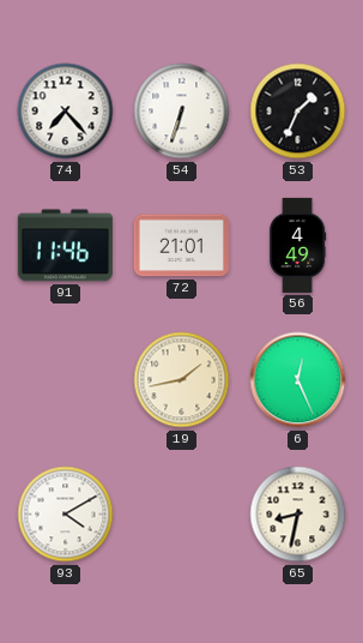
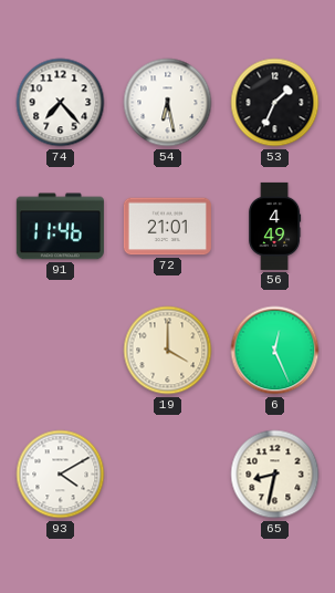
54: 6:33 -> 6:28
19: 1:43 -> 4:00
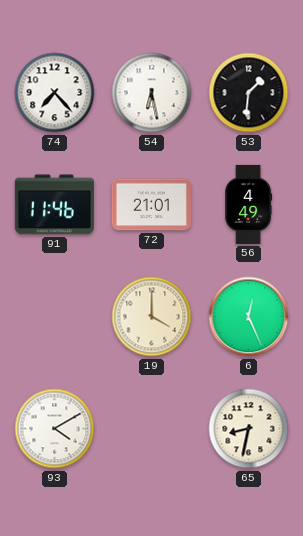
53: 1:34 -> 1:31
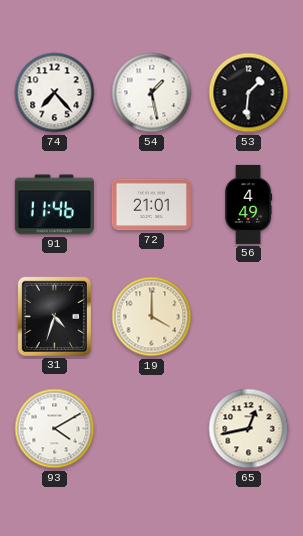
54: 6:28 -> 1:28
31: none -> 4:33
6: 12:26 -> none
65: 8:32 -> 12:43
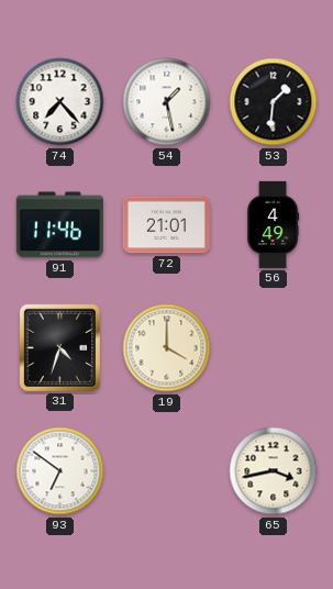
93: 4:10 -> 6:51
65: 12:43 -> 3:43
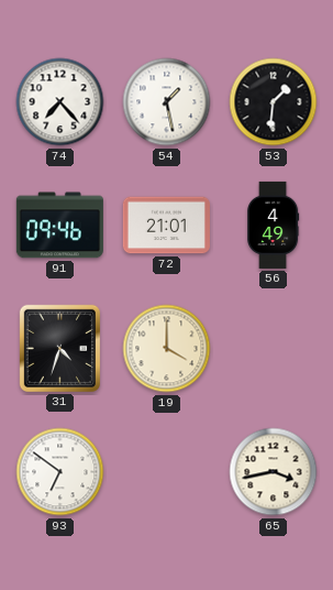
91: 11:46 -> 09:46
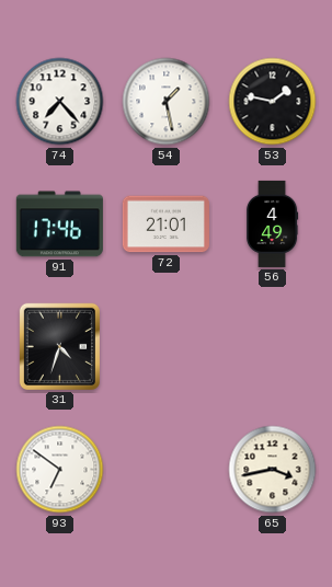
53: 1:31 -> 1:47
91: 09:46 -> 17:46
19: 4:00 -> none
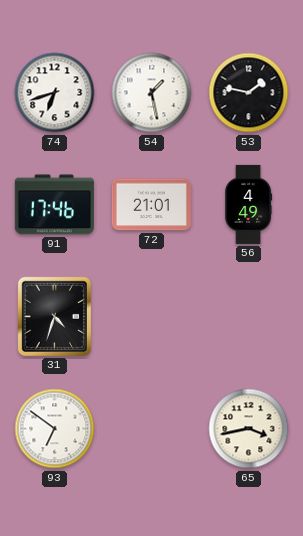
74: 7:23 -> 6:42
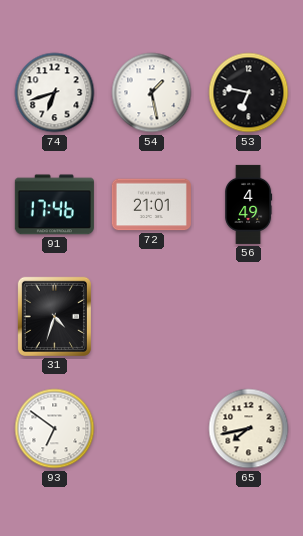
53: 1:47 -> 6:47
65: 3:43 -> 7:43
